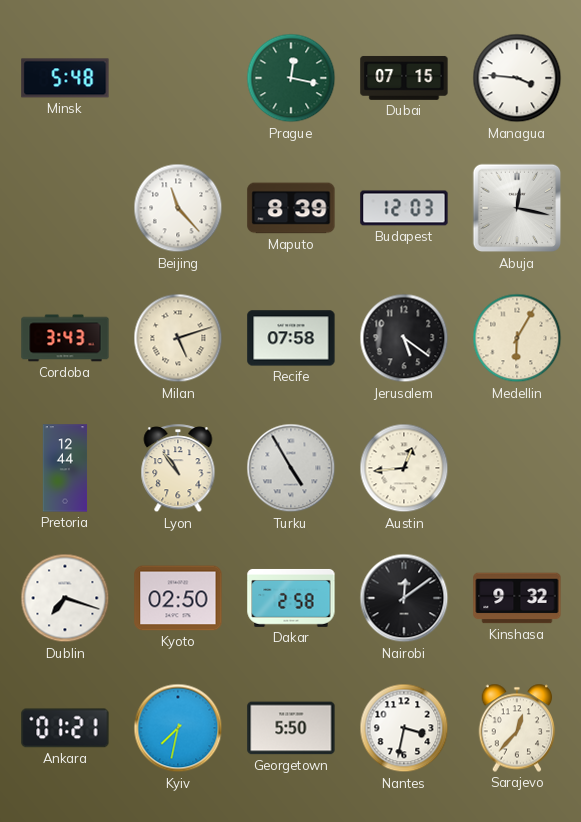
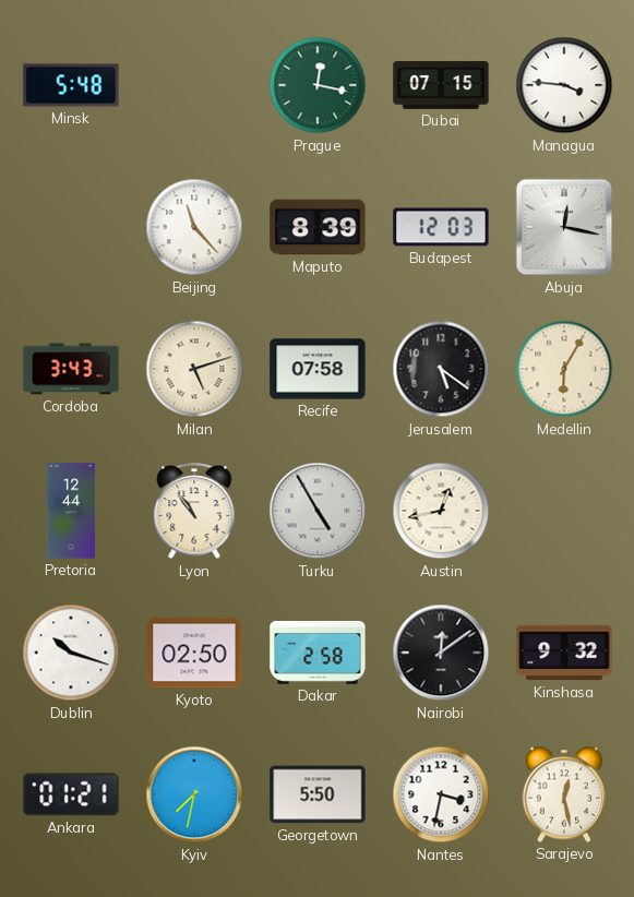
Austin: 12:44 -> 12:43
Dublin: 7:18 -> 10:18
Sarajevo: 12:37 -> 12:28
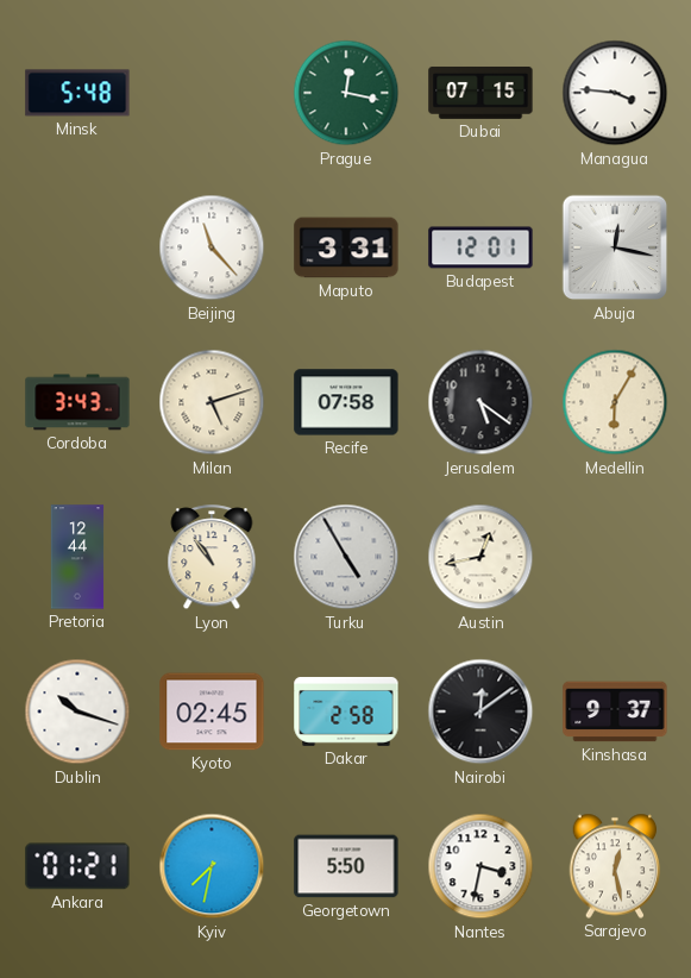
Maputo: 8:39 -> 3:31
Budapest: 12:03 -> 12:01
Kyoto: 02:50 -> 02:45
Kinshasa: 9:32 -> 9:37
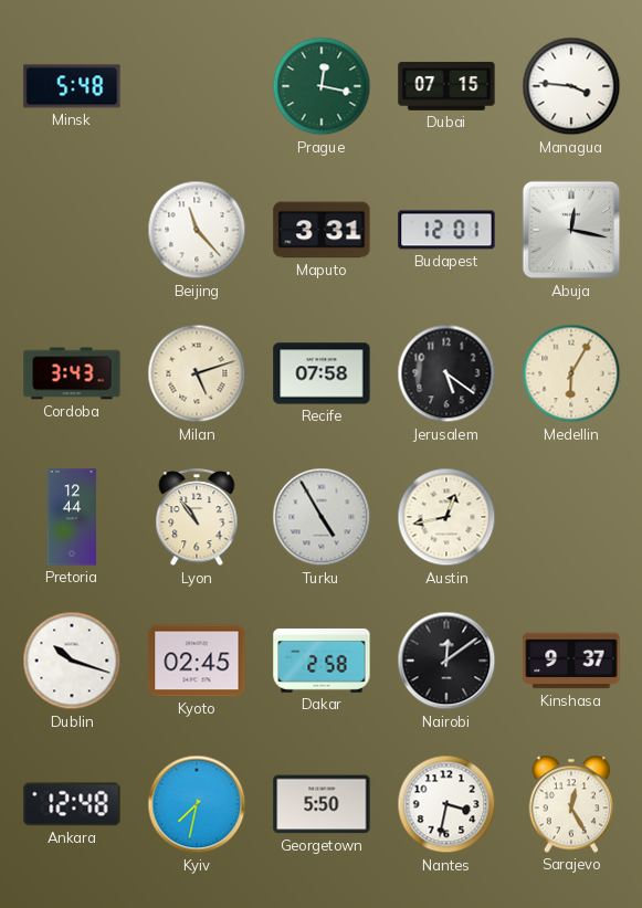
Ankara: 01:21 -> 12:48
Sarajevo: 12:28 -> 12:25
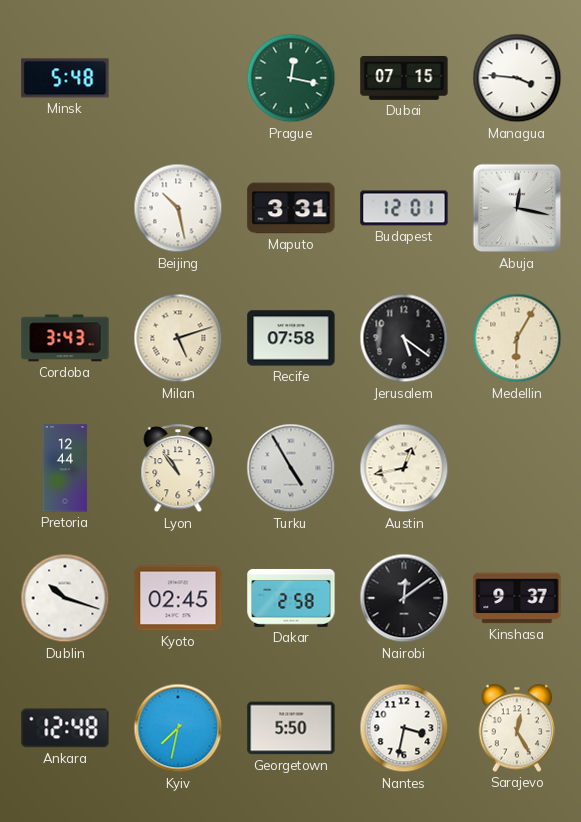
Beijing: 11:23 -> 10:28
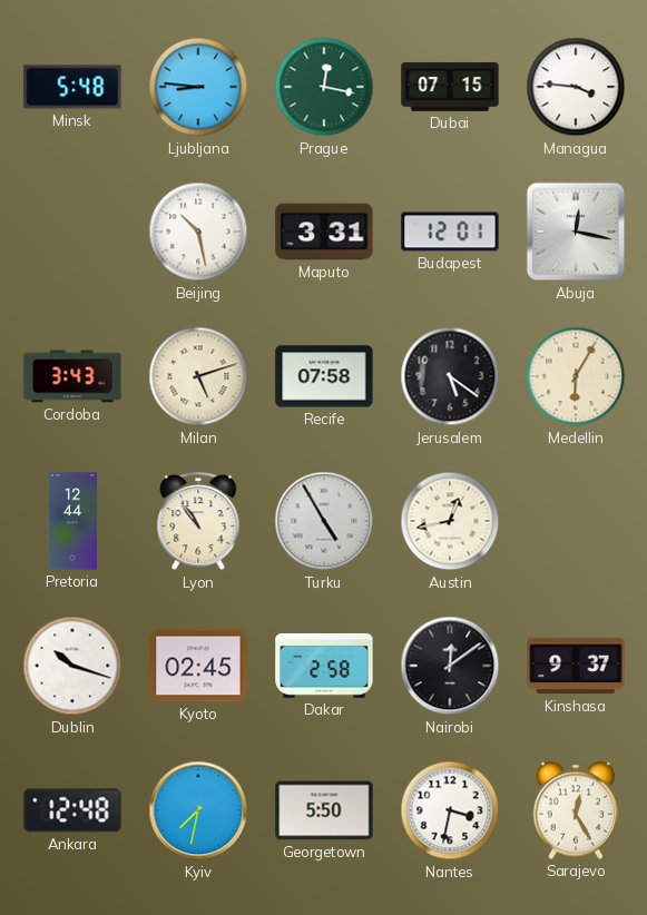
Ljubljana: none -> 8:46
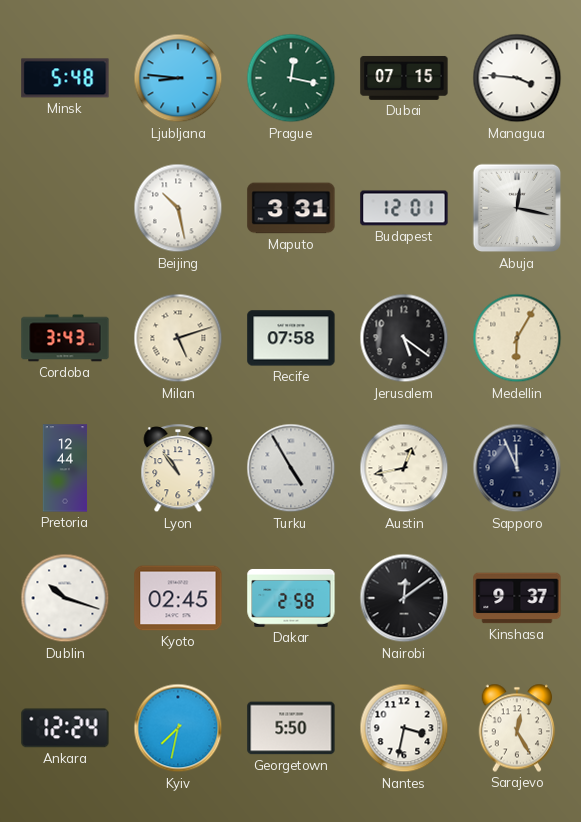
Sapporo: none -> 11:56
Ankara: 12:48 -> 12:24
